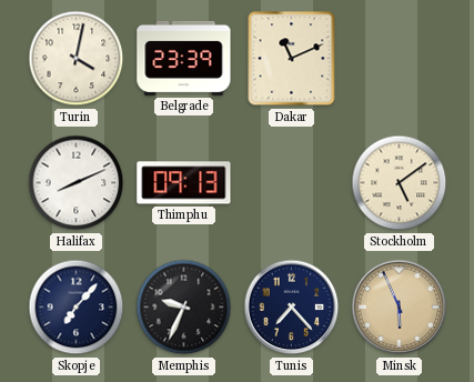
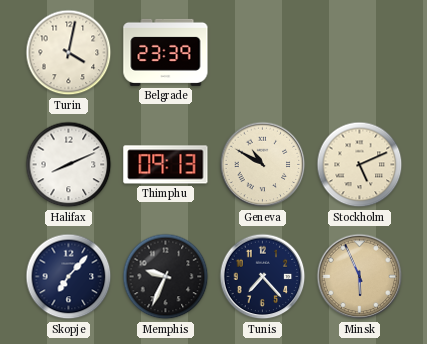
Dakar: 11:11 -> none
Geneva: none -> 10:50
Stockholm: 5:09 -> 5:11
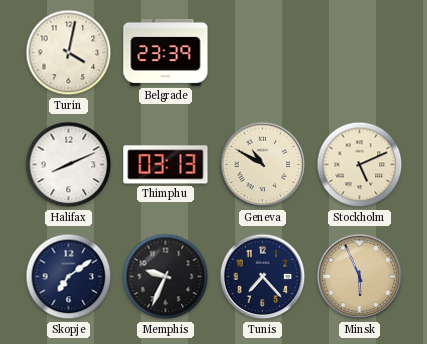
Thimphu: 09:13 -> 03:13
Skopje: 7:07 -> 7:09
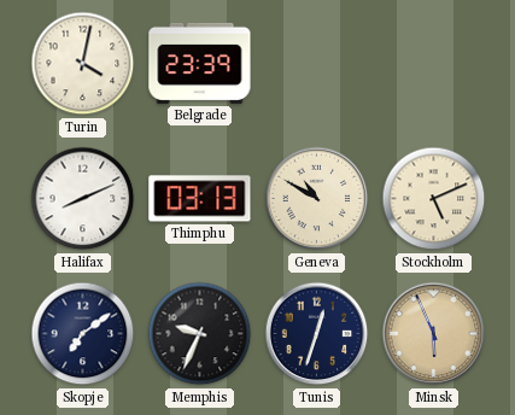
Tunis: 7:23 -> 12:33
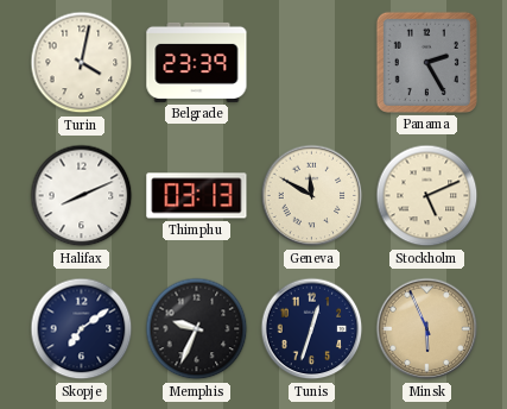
Panama: none -> 2:25
Geneva: 10:50 -> 11:50
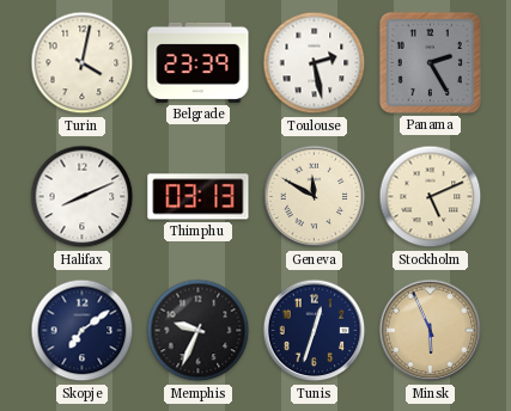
Toulouse: none -> 2:28
